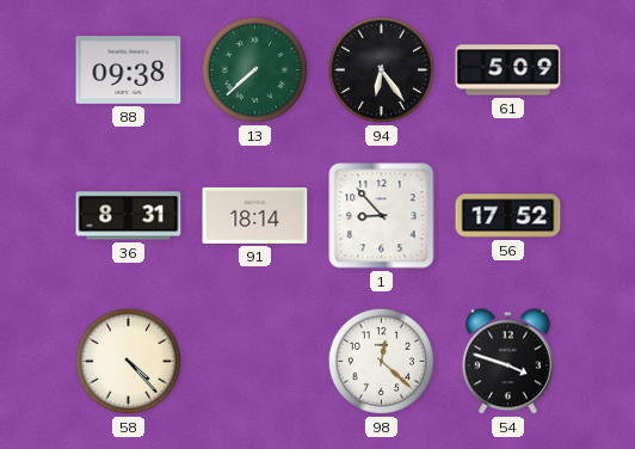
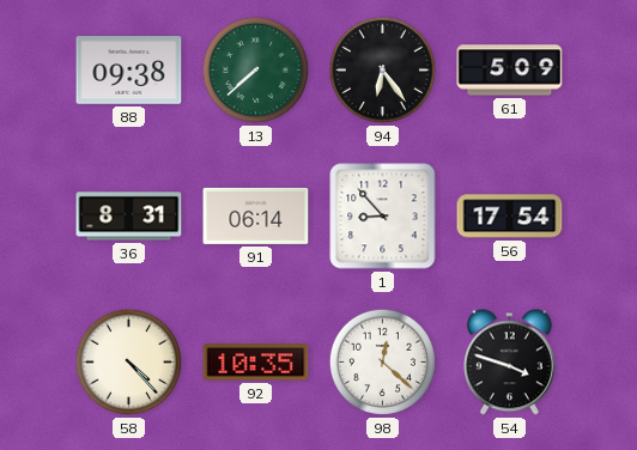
91: 18:14 -> 06:14
56: 17:52 -> 17:54
92: none -> 10:35
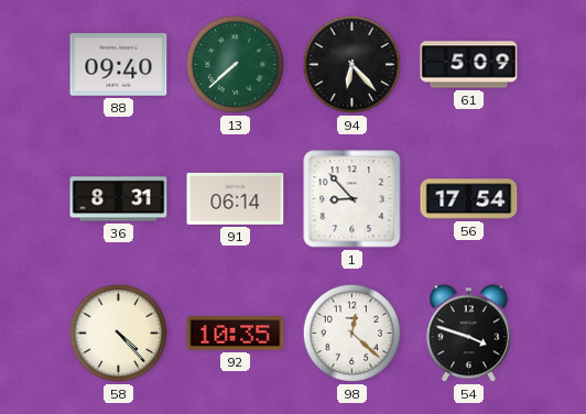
88: 09:38 -> 09:40
94: 6:24 -> 6:23
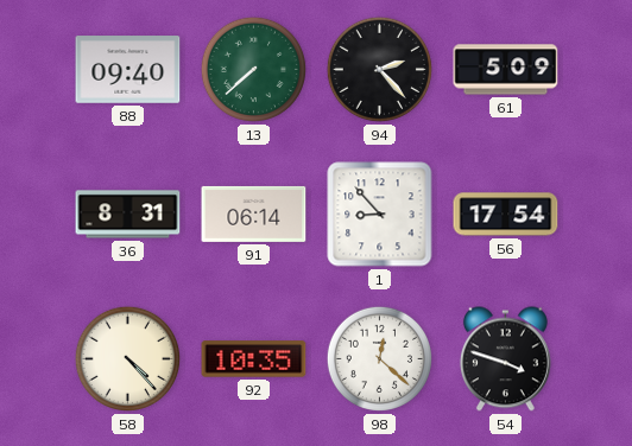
94: 6:23 -> 2:23
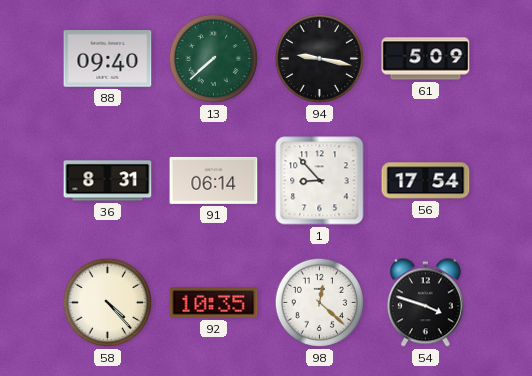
94: 2:23 -> 9:17
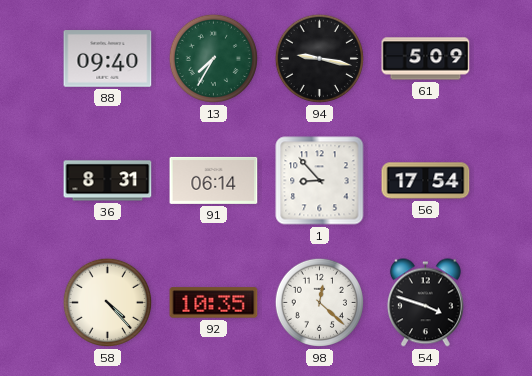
13: 7:38 -> 7:35
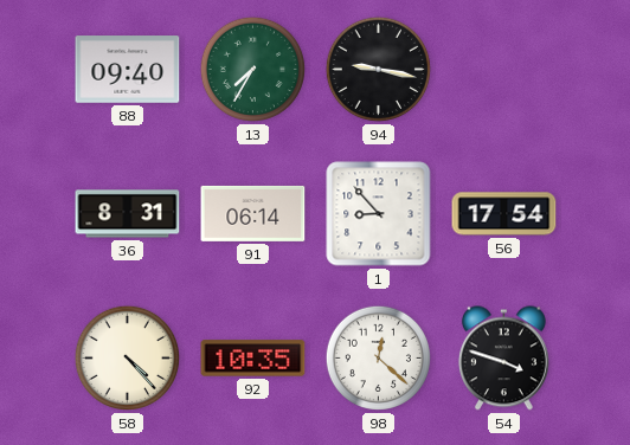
61: 5:09 -> none
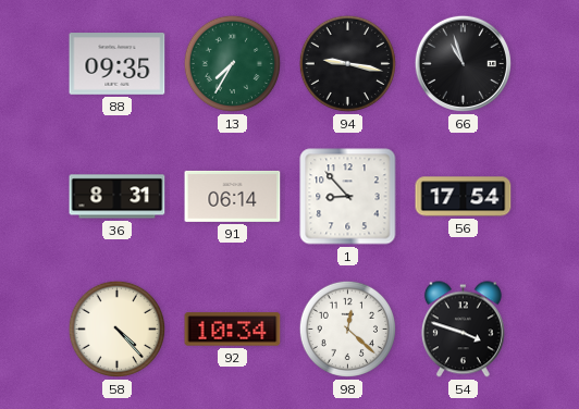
88: 09:40 -> 09:35
66: none -> 10:57
92: 10:35 -> 10:34
